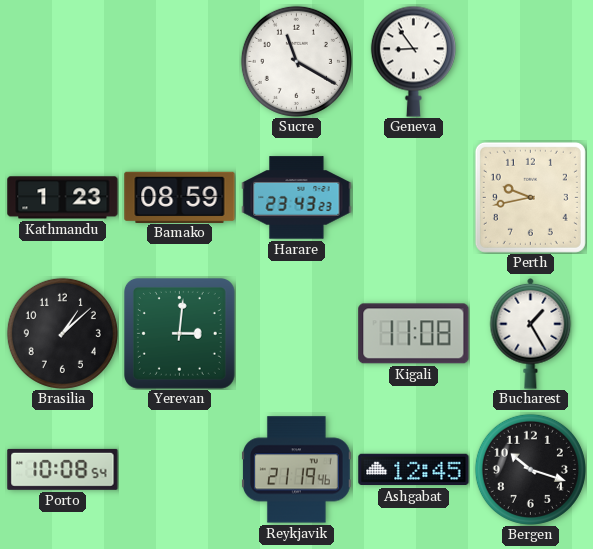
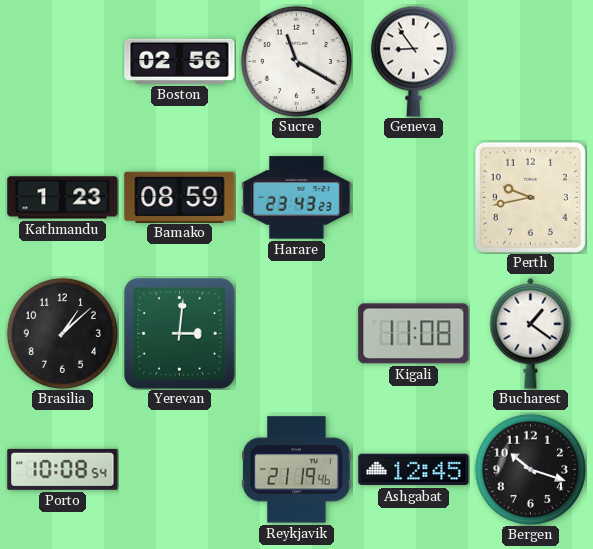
Boston: none -> 02:56
Bucharest: 1:25 -> 1:21
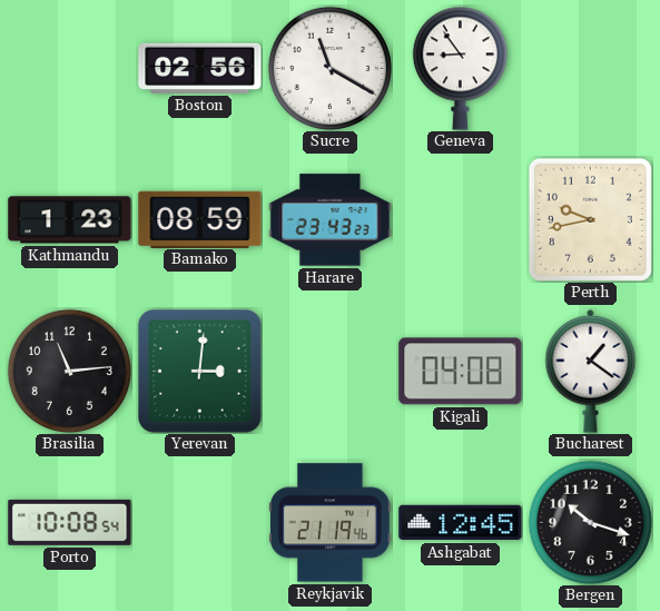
Brasilia: 1:08 -> 11:14
Kigali: 11:08 -> 04:08
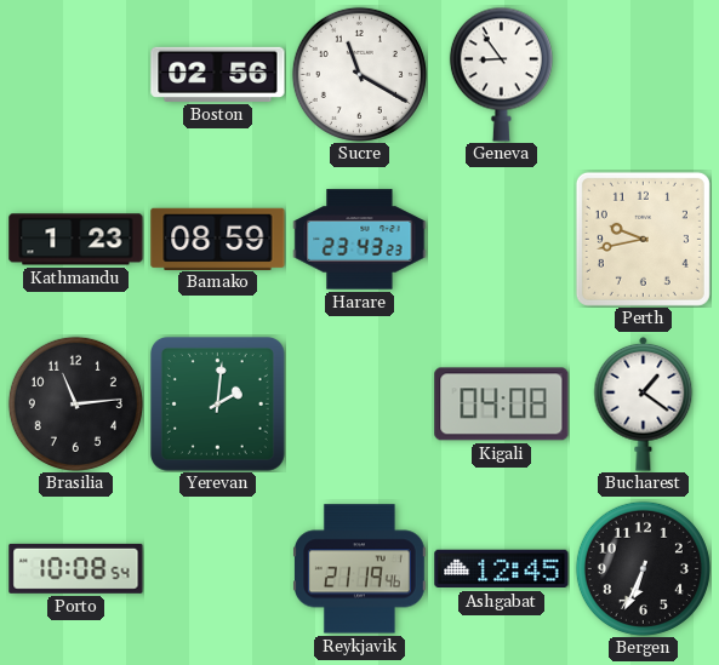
Yerevan: 3:01 -> 2:01
Bergen: 10:18 -> 6:34
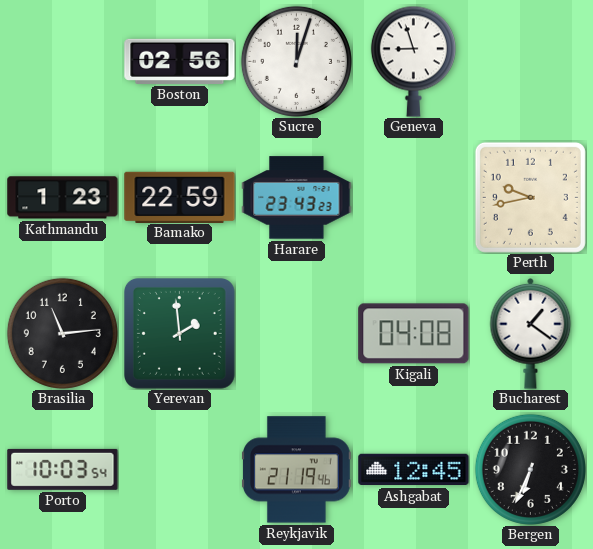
Sucre: 11:20 -> 12:03
Geneva: 8:54 -> 8:57
Bamako: 08:59 -> 22:59
Yerevan: 2:01 -> 1:59
Porto: 10:08 -> 10:03
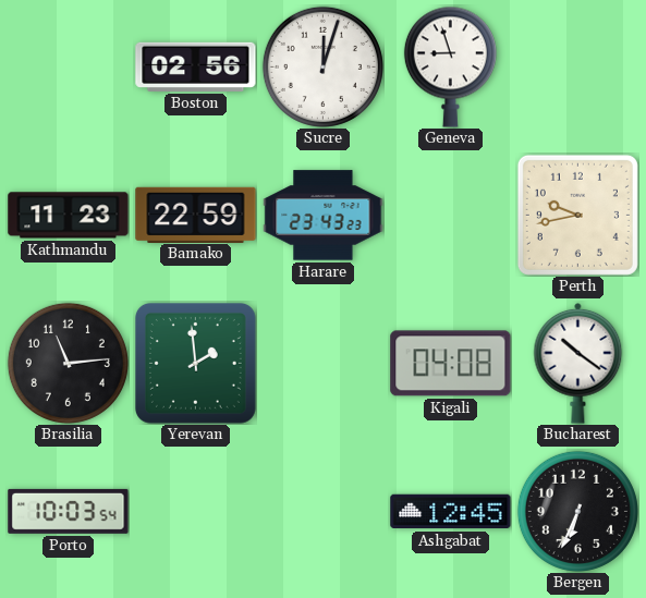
Kathmandu: 1:23 -> 11:23
Bucharest: 1:21 -> 10:21
Reykjavik: 21:19 -> none
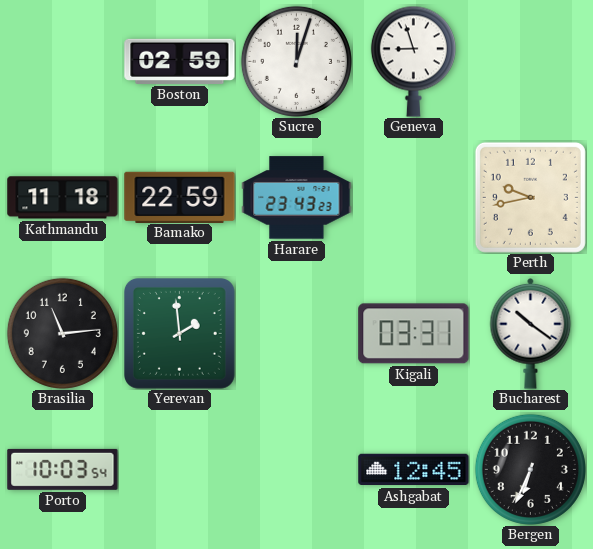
Boston: 02:56 -> 02:59
Kathmandu: 11:23 -> 11:18
Kigali: 04:08 -> 03:31
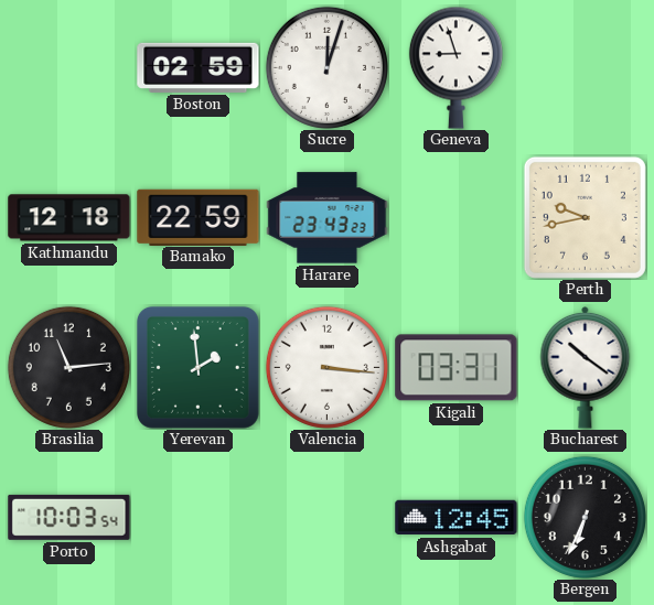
Kathmandu: 11:18 -> 12:18
Valencia: none -> 3:16
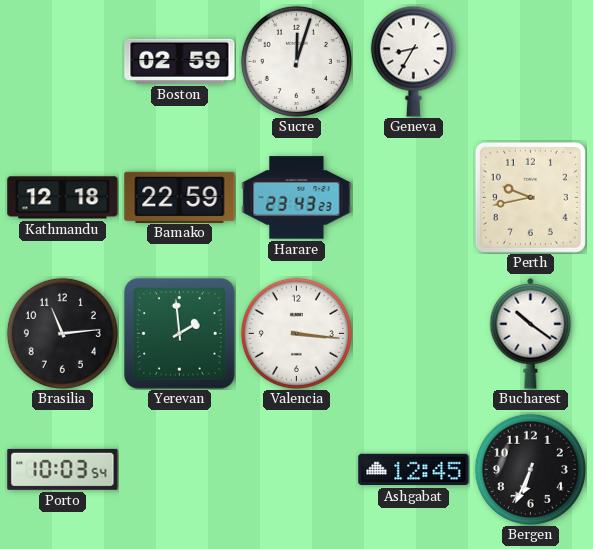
Geneva: 8:57 -> 8:35
Kigali: 03:31 -> none
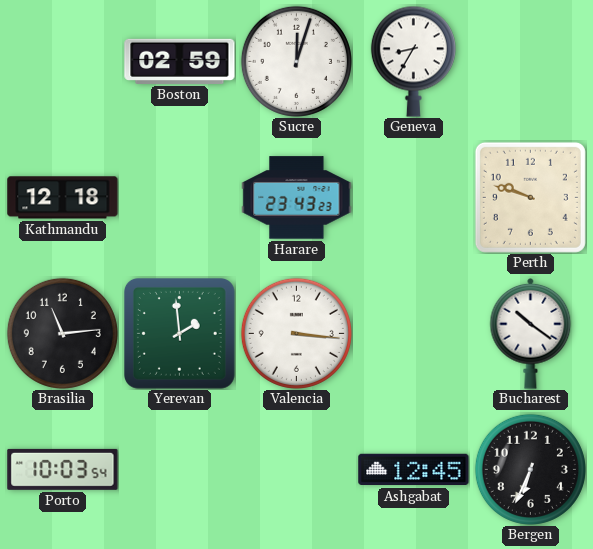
Bamako: 22:59 -> none
Perth: 9:43 -> 9:48
